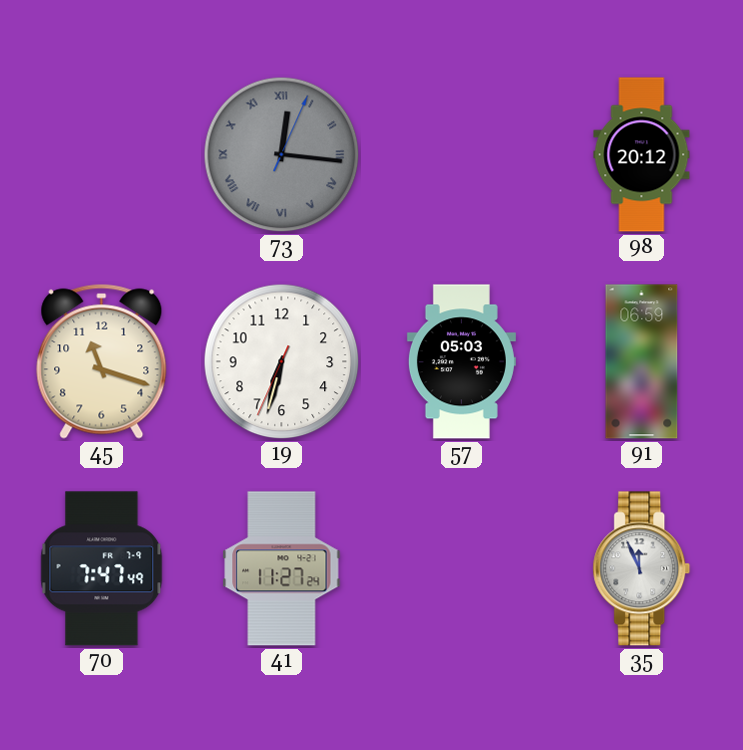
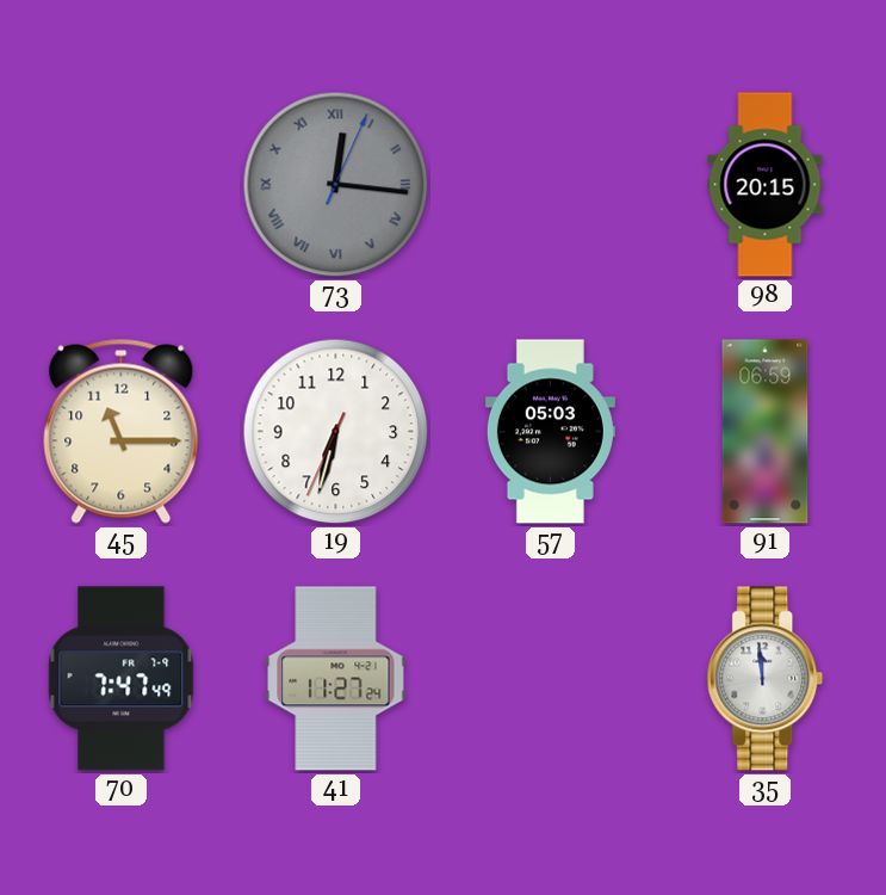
98: 20:12 -> 20:15
45: 11:18 -> 11:15
35: 11:56 -> 11:59
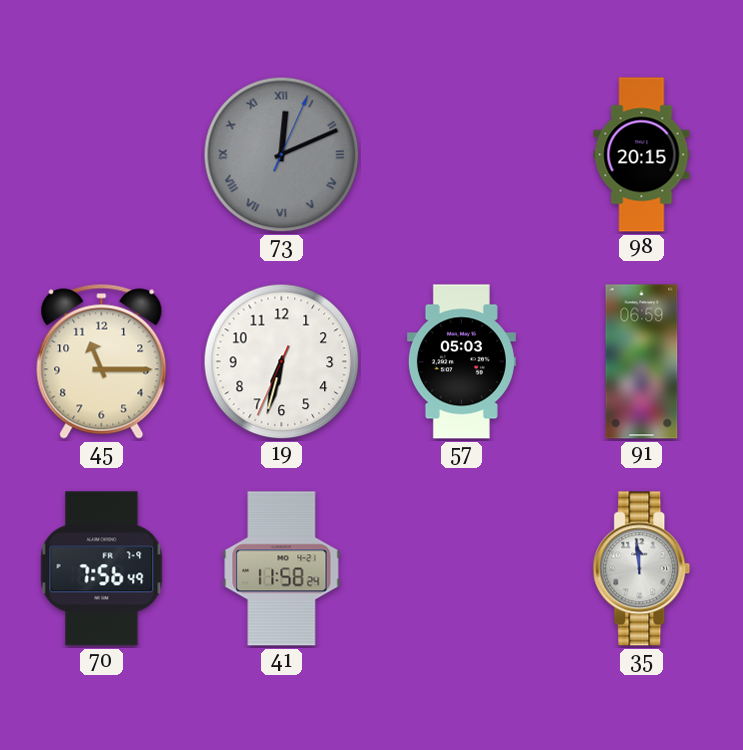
73: 12:16 -> 12:11
70: 7:47 -> 7:56
41: 11:27 -> 11:58
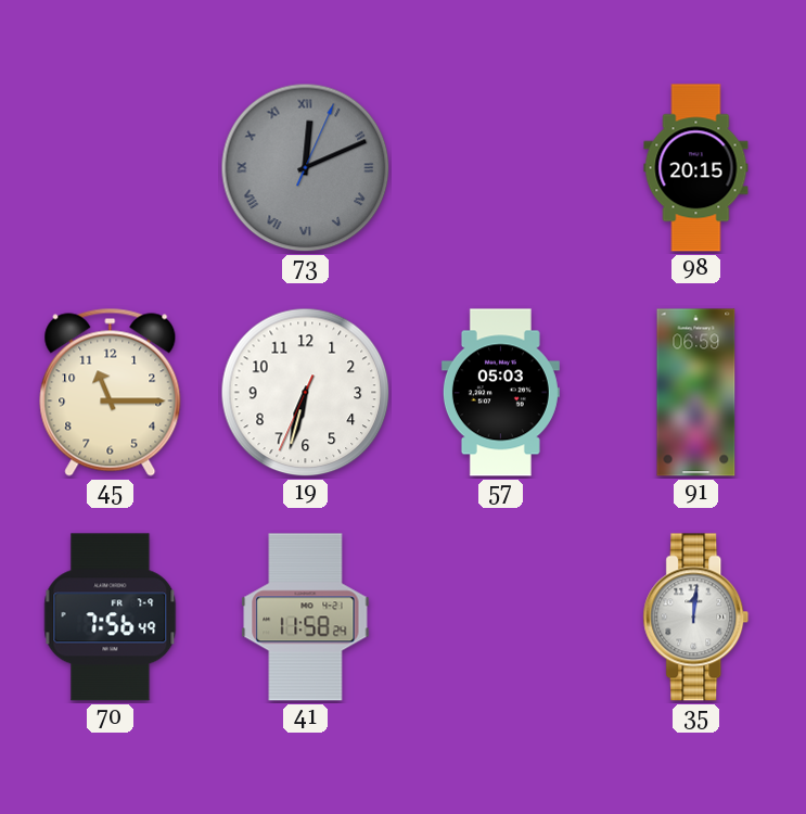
35: 11:59 -> 12:01
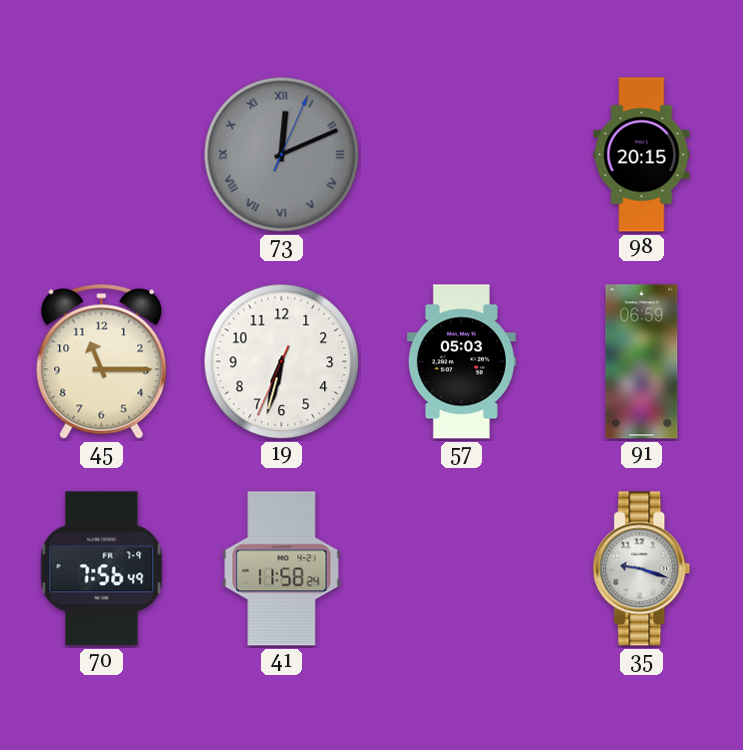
35: 12:01 -> 9:18
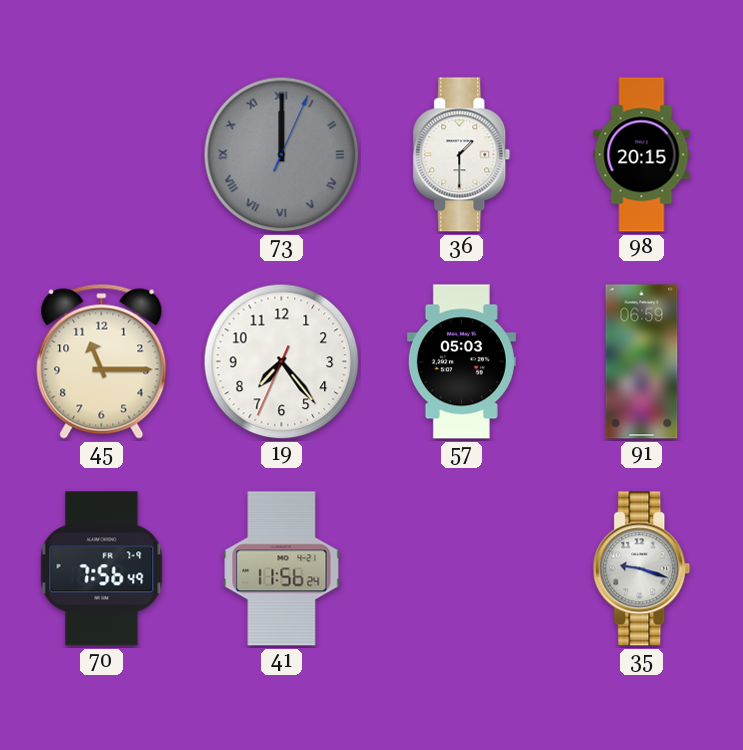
73: 12:11 -> 12:00
36: none -> 1:30
19: 6:32 -> 7:23
41: 11:58 -> 11:56
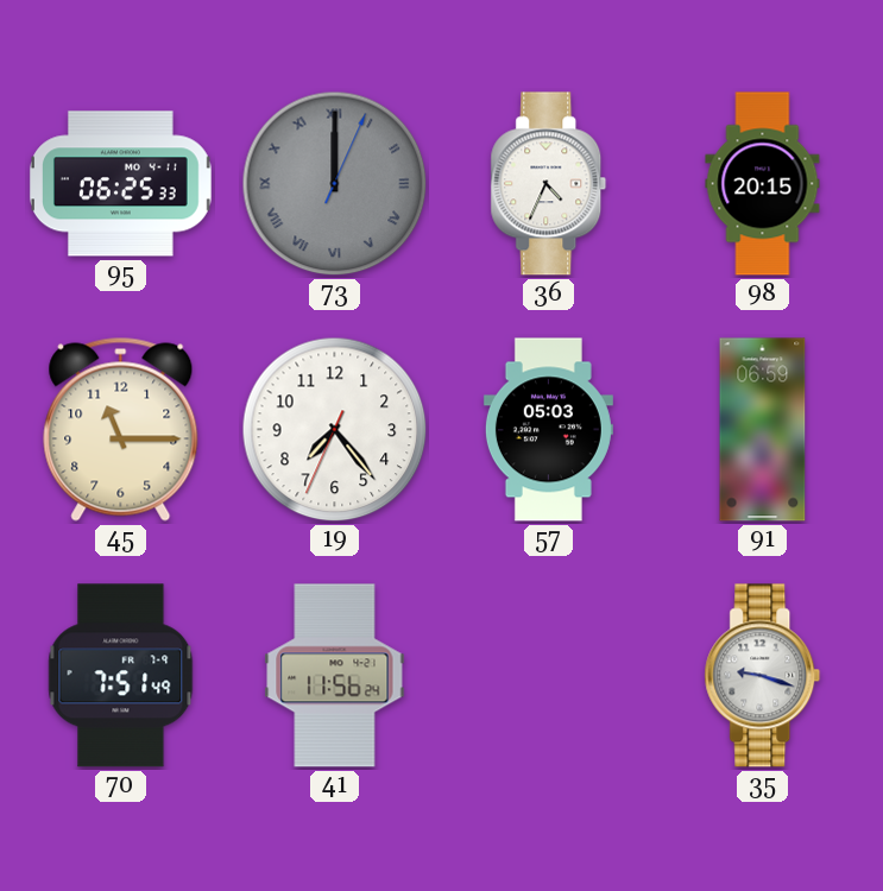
95: none -> 06:25
36: 1:30 -> 4:34
70: 7:56 -> 7:51
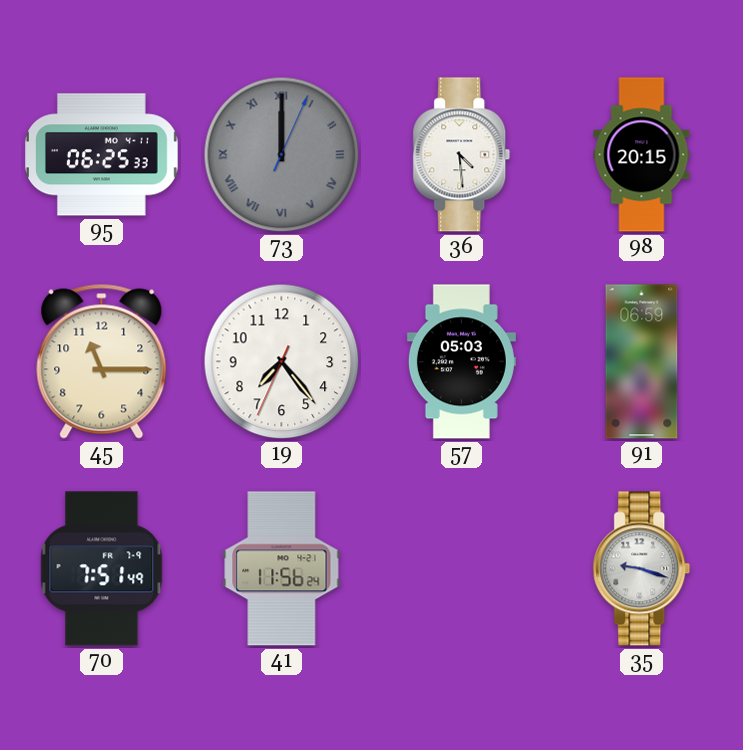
36: 4:34 -> 4:29
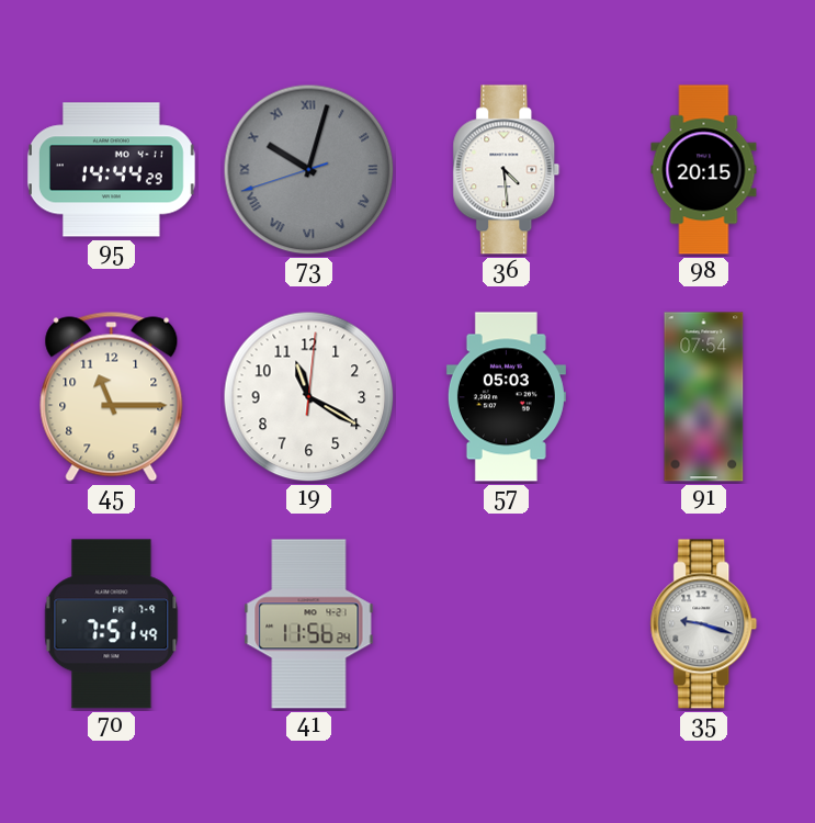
95: 06:25 -> 14:44
73: 12:00 -> 10:02
19: 7:23 -> 11:20
91: 06:59 -> 07:54
